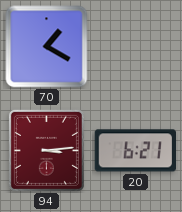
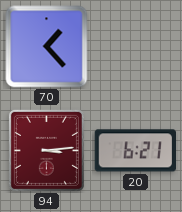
70: 1:20 -> 1:23
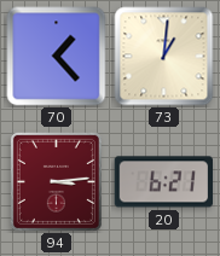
73: none -> 1:01
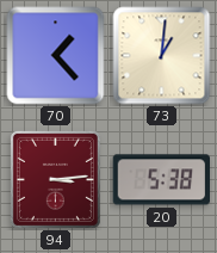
20: 6:21 -> 5:38
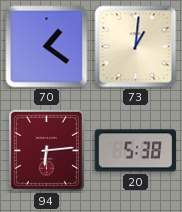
70: 1:23 -> 1:21
94: 3:14 -> 6:14
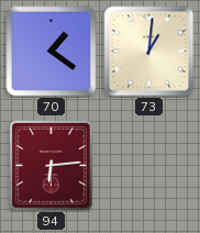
20: 5:38 -> none
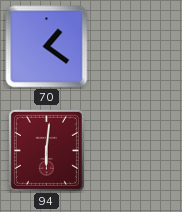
73: 1:01 -> none
94: 6:14 -> 6:01
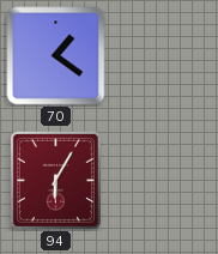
94: 6:01 -> 6:05
